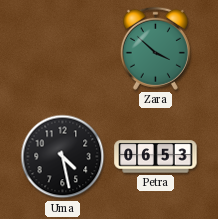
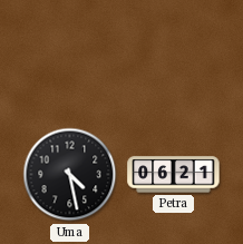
Zara: 3:52 -> none
Petra: 06:53 -> 06:21
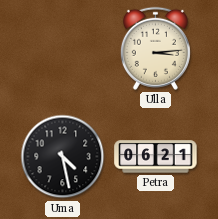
Ulla: none -> 3:14
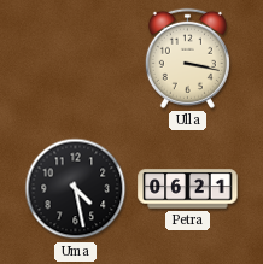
Ulla: 3:14 -> 3:17
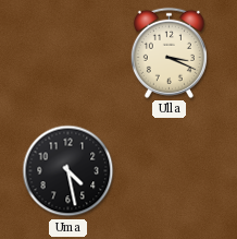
Ulla: 3:17 -> 3:19
Petra: 06:21 -> none
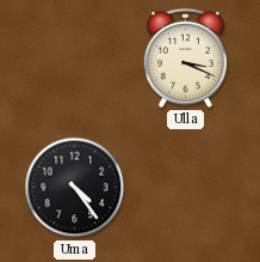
Uma: 4:28 -> 4:24
